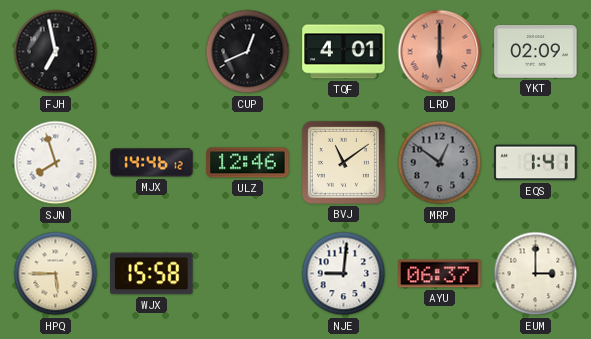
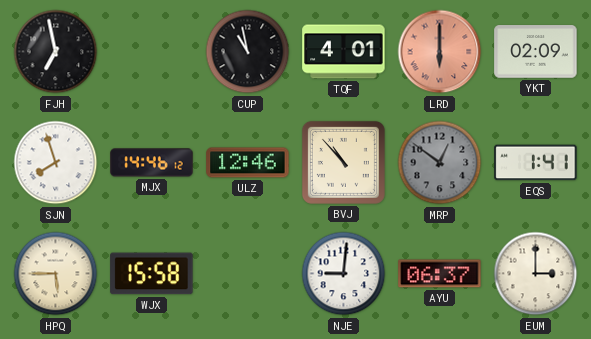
CUP: 12:41 -> 10:58
BVJ: 11:09 -> 10:53
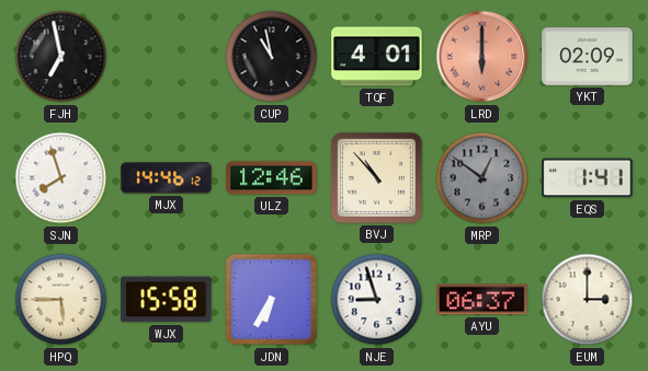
JDN: none -> 6:35
NJE: 9:01 -> 8:57
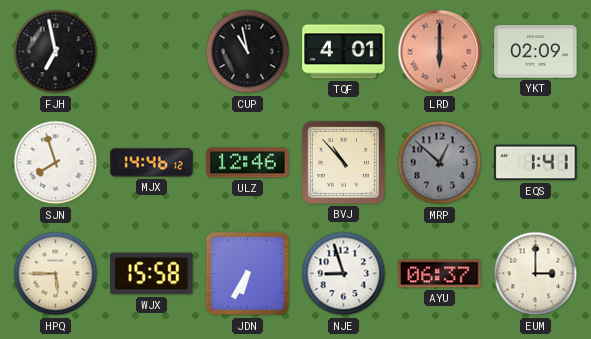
MRP: 12:51 -> 12:52
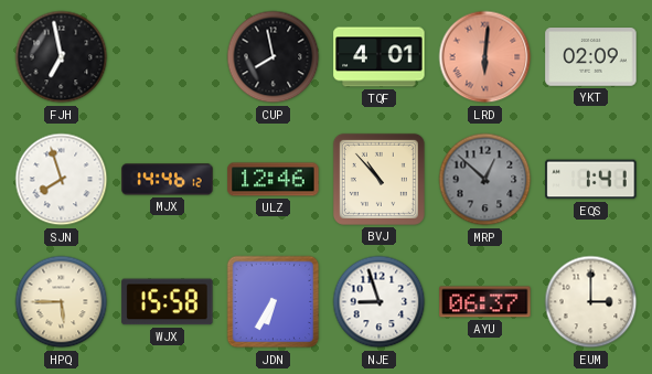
CUP: 10:58 -> 7:58
LRD: 6:00 -> 6:01
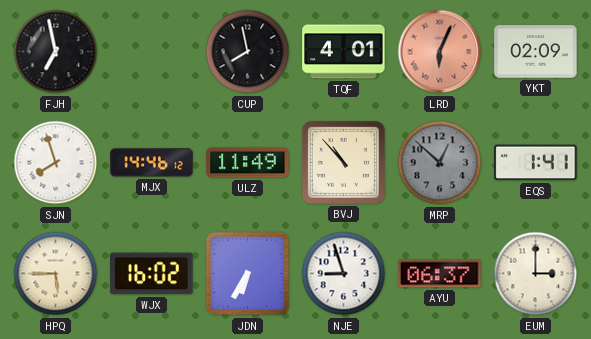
LRD: 6:01 -> 6:04
ULZ: 12:46 -> 11:49
WJX: 15:58 -> 16:02
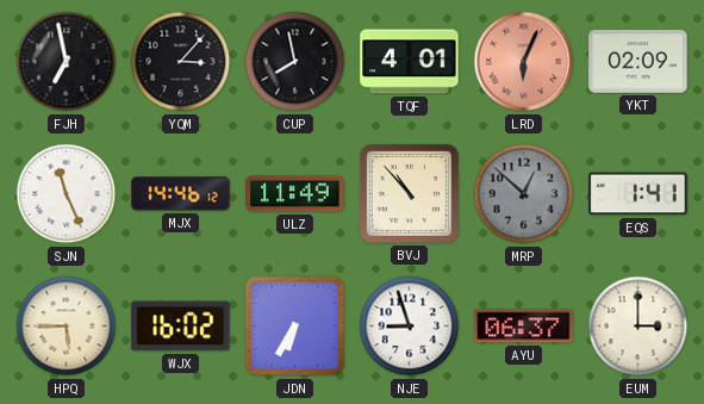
YQM: none -> 3:07
SJN: 7:57 -> 11:26
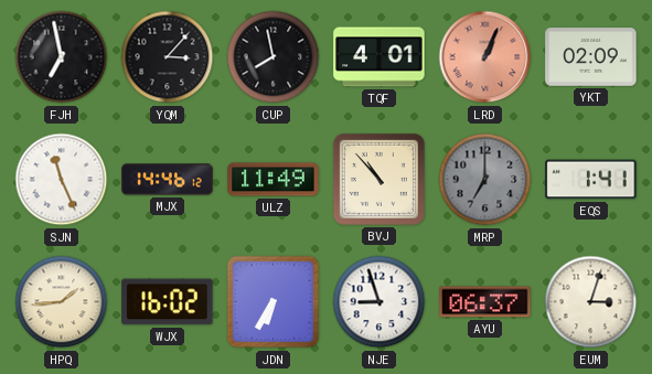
LRD: 6:04 -> 1:04
MRP: 12:52 -> 7:00
HPQ: 5:45 -> 1:44
EUM: 3:00 -> 3:03
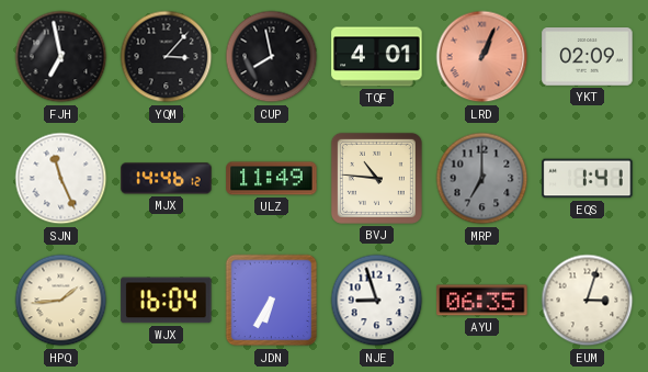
BVJ: 10:53 -> 10:46
WJX: 16:02 -> 16:04
AYU: 06:37 -> 06:35
